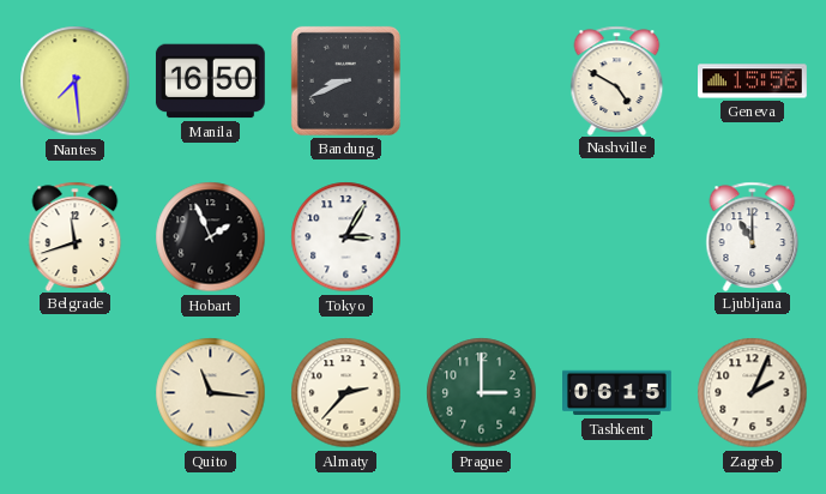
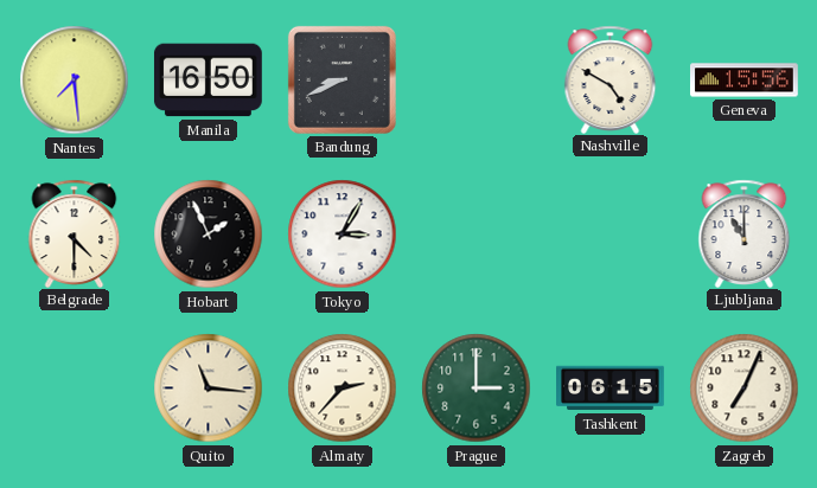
Belgrade: 11:42 -> 4:30
Zagreb: 2:04 -> 7:04
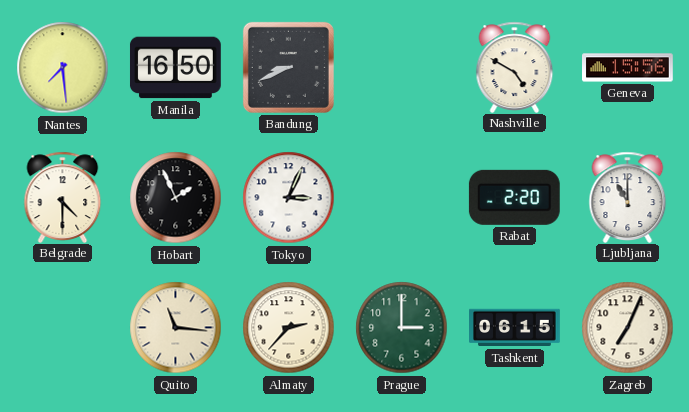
Tokyo: 3:05 -> 3:04
Rabat: none -> 2:20
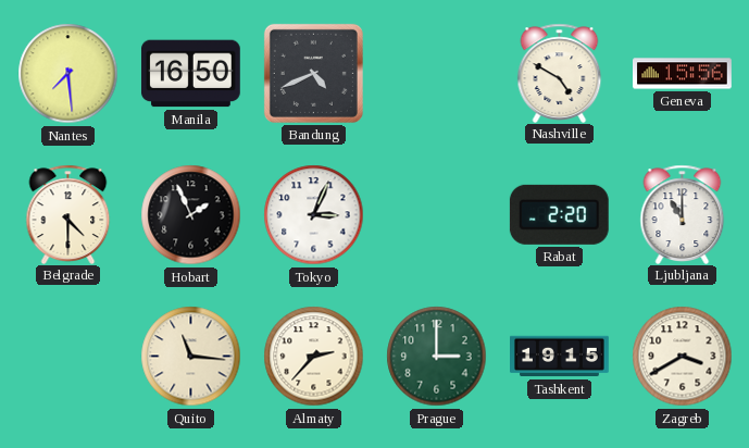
Bandung: 8:41 -> 4:41
Tashkent: 06:15 -> 19:15
Zagreb: 7:04 -> 3:40
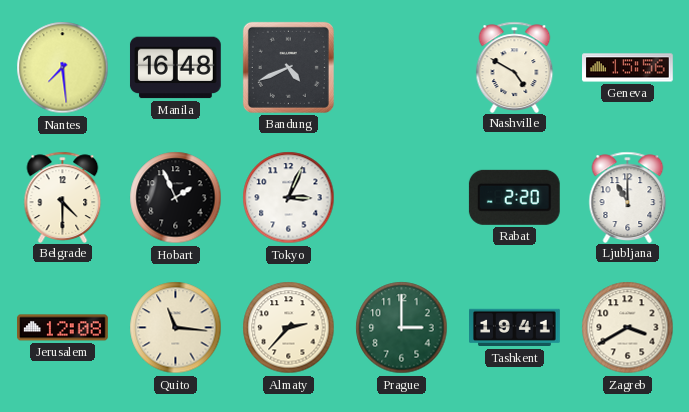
Manila: 16:50 -> 16:48
Jerusalem: none -> 12:08
Tashkent: 19:15 -> 19:41
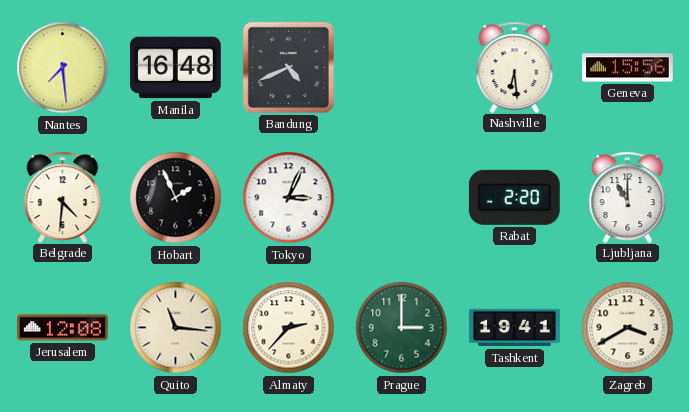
Nashville: 4:50 -> 6:29
Belgrade: 4:30 -> 4:31
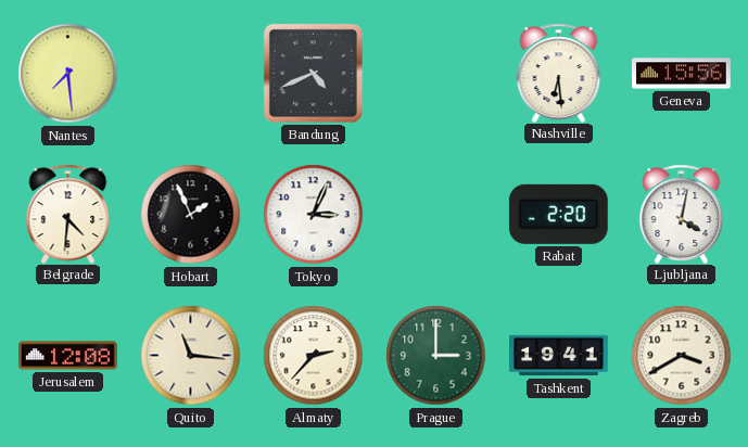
Manila: 16:48 -> none
Ljubljana: 11:00 -> 4:02
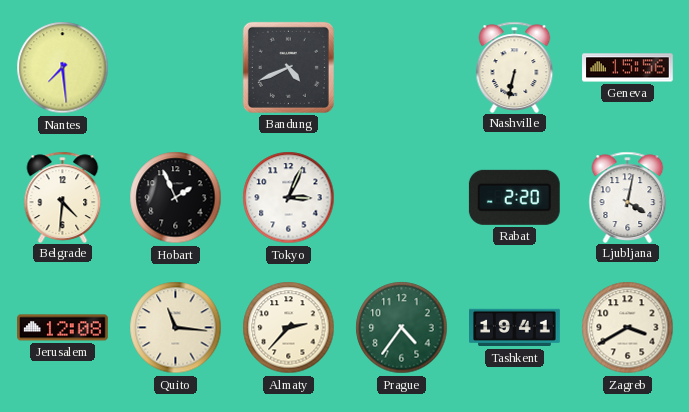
Nashville: 6:29 -> 6:32
Prague: 3:00 -> 4:36
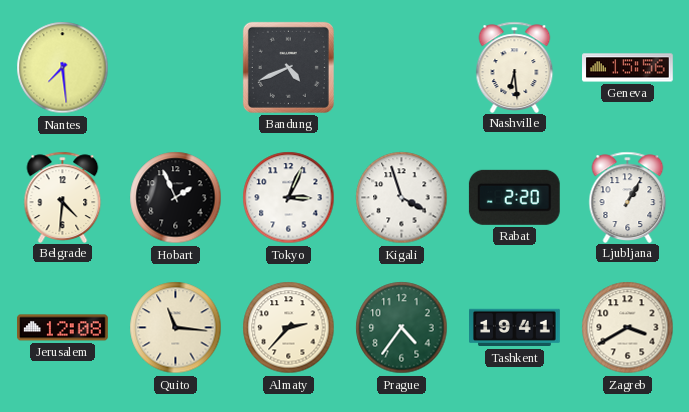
Nashville: 6:32 -> 6:29
Kigali: none -> 3:57
Ljubljana: 4:02 -> 1:05
